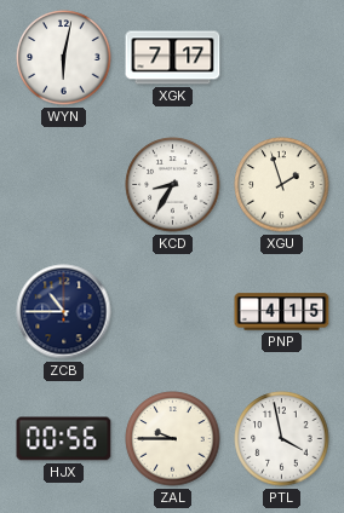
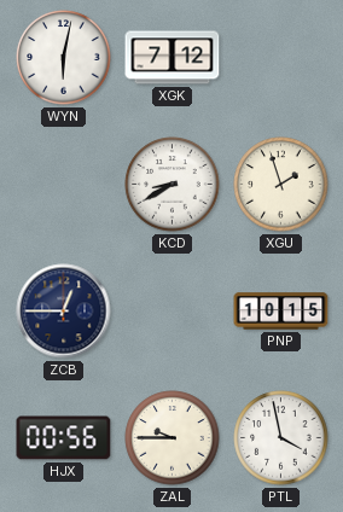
XGK: 7:17 -> 7:12
KCD: 8:35 -> 8:40
ZCB: 10:45 -> 12:45
PNP: 4:15 -> 10:15
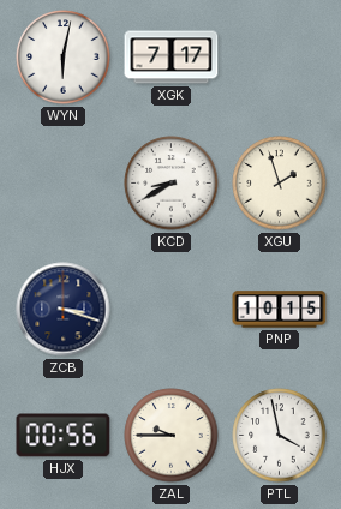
XGK: 7:12 -> 7:17
ZCB: 12:45 -> 3:18
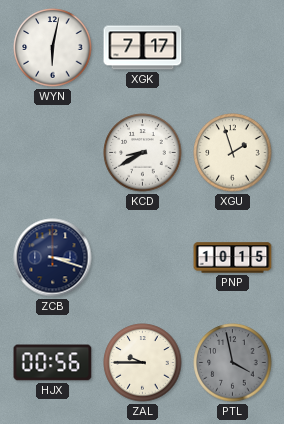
PTL dial: white -> grey
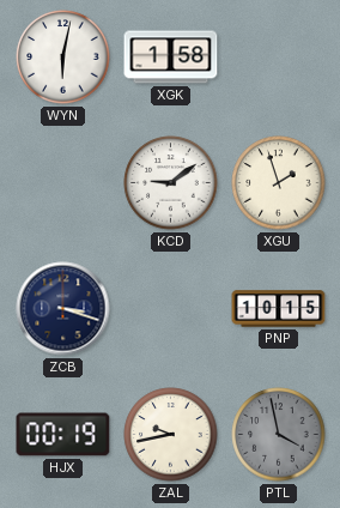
XGK: 7:17 -> 1:58
KCD: 8:40 -> 9:09
HJX: 00:56 -> 00:19
ZAL: 9:45 -> 9:43
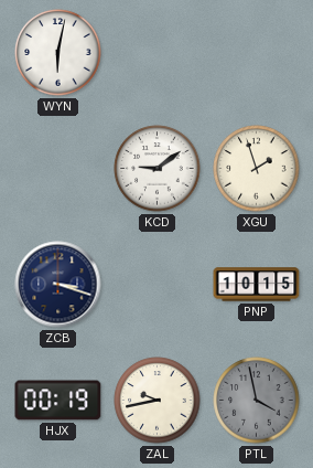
XGK: 1:58 -> none
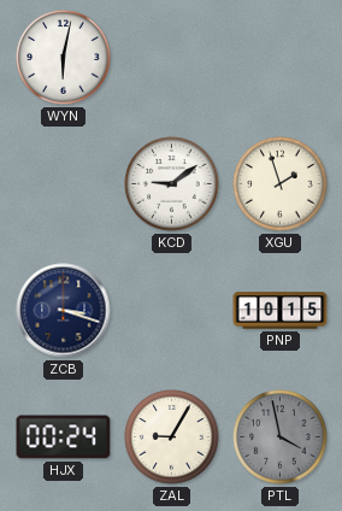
HJX: 00:19 -> 00:24
ZAL: 9:43 -> 9:05
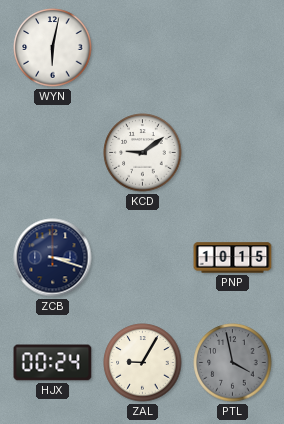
XGU: 1:57 -> none
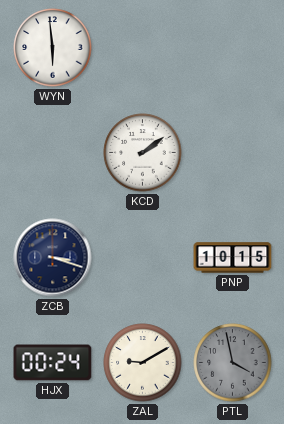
WYN: 6:02 -> 5:59
KCD: 9:09 -> 2:09
ZAL: 9:05 -> 9:10
